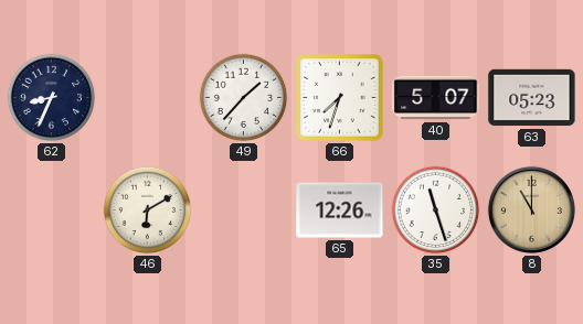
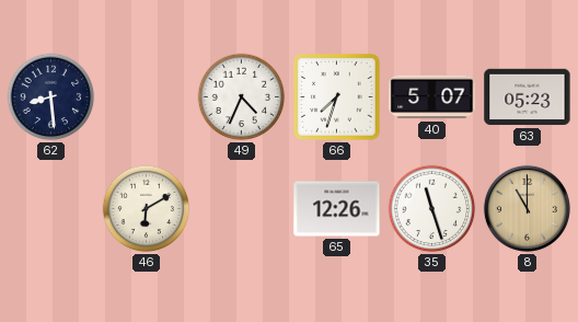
62: 8:34 -> 8:29
49: 1:37 -> 4:34
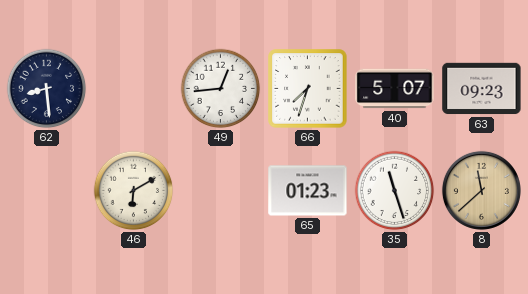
49: 4:34 -> 12:44
63: 05:23 -> 09:23
65: 12:26 -> 01:23
8: 11:00 -> 11:38
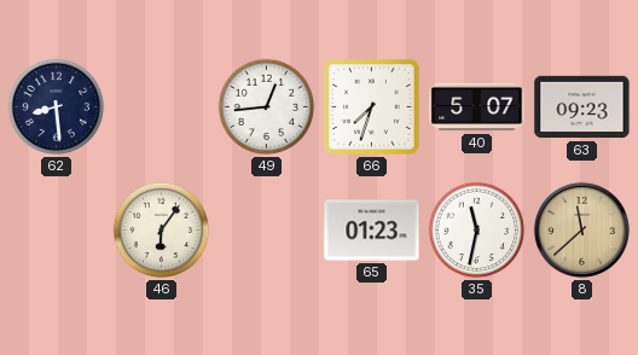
46: 6:10 -> 6:06
35: 11:27 -> 11:32
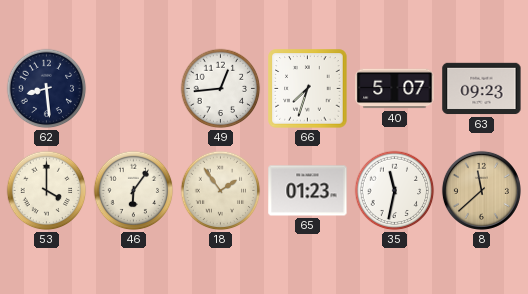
53: none -> 4:00
18: none -> 1:54
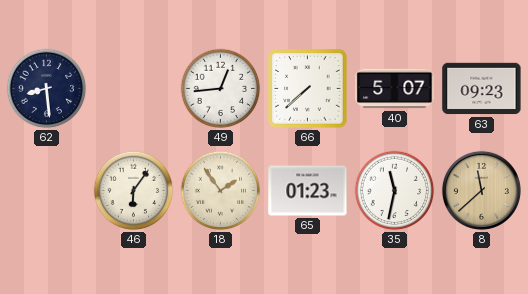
66: 7:33 -> 7:38
53: 4:00 -> none
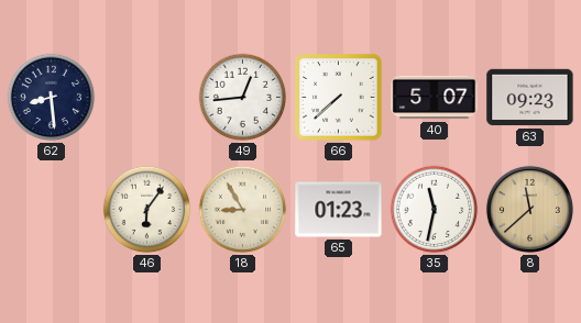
18: 1:54 -> 8:55
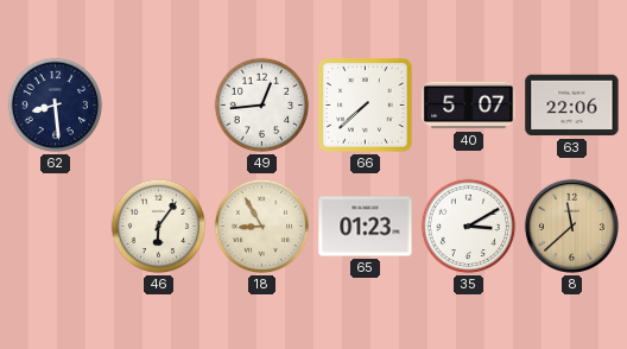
63: 09:23 -> 22:06
35: 11:32 -> 3:10
